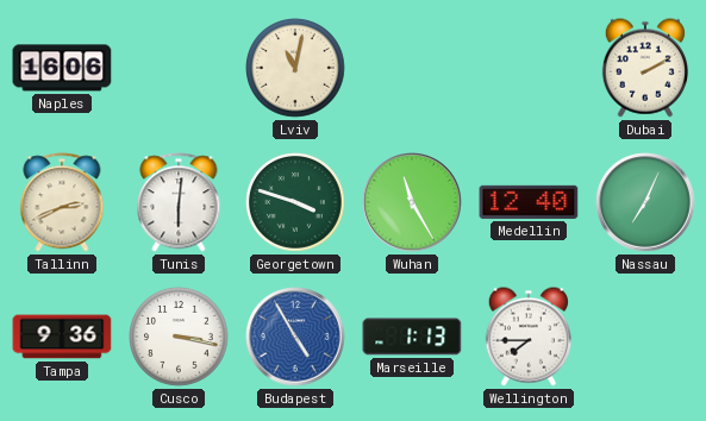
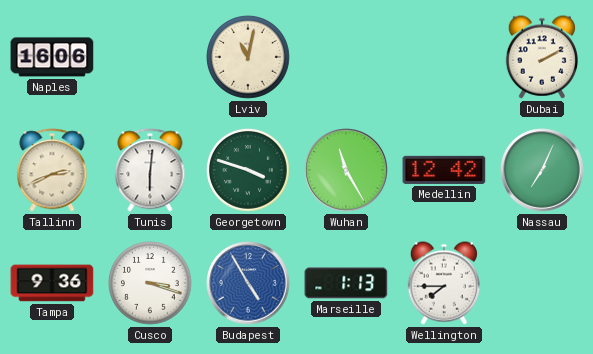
Medellin: 12:40 -> 12:42
Cusco: 3:17 -> 3:18
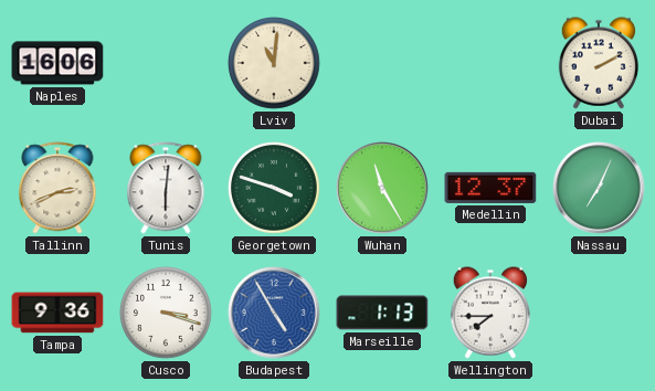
Lviv: 11:02 -> 11:01
Medellin: 12:42 -> 12:37
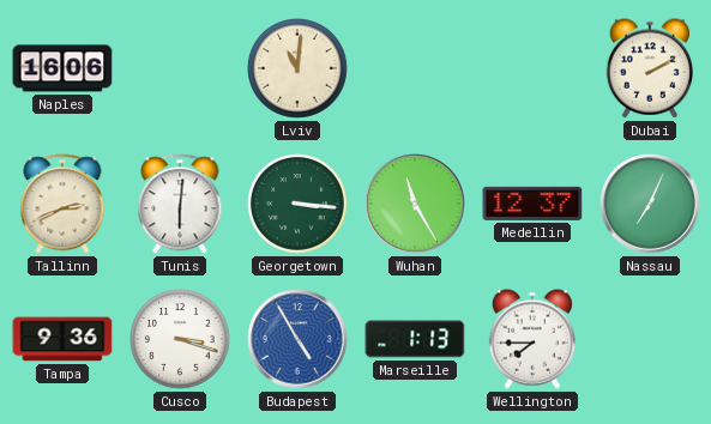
Georgetown: 3:48 -> 3:16
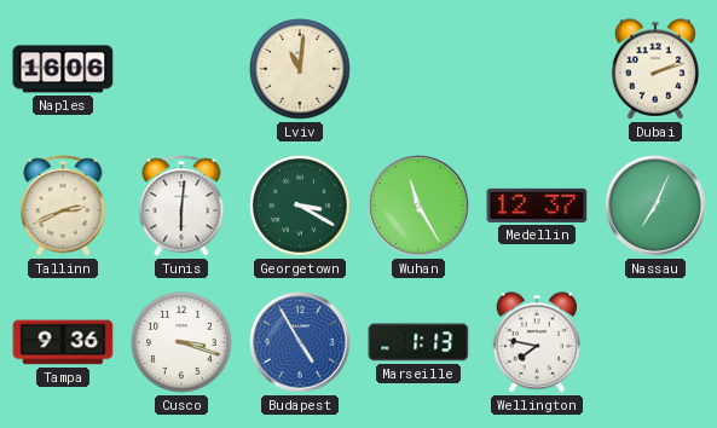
Dubai: 2:10 -> 2:12
Georgetown: 3:16 -> 3:20
Wellington: 7:45 -> 7:47
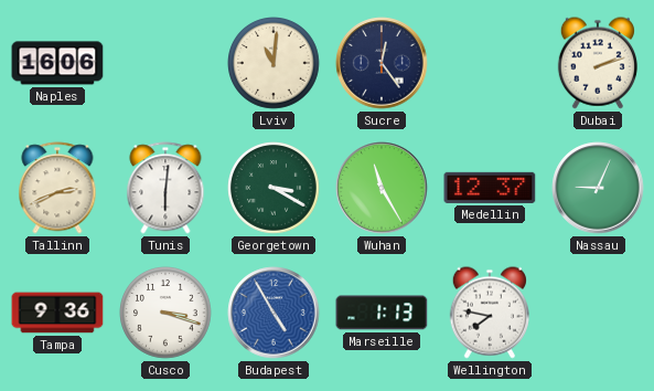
Sucre: none -> 12:24
Nassau: 7:04 -> 9:04
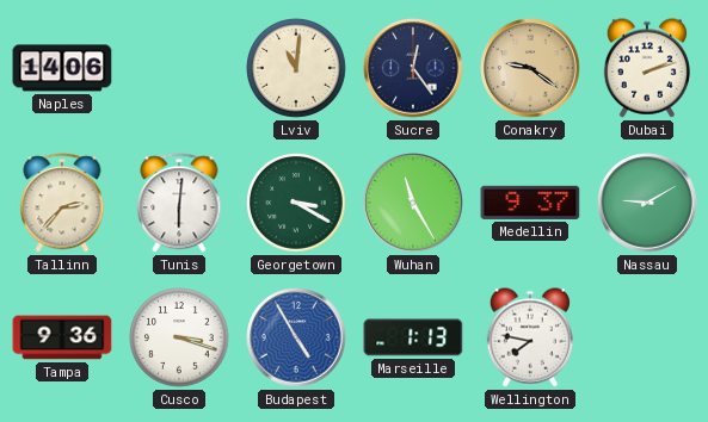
Naples: 16:06 -> 14:06
Conakry: none -> 9:21
Tallinn: 2:41 -> 2:37
Medellin: 12:37 -> 9:37
Nassau: 9:04 -> 9:10
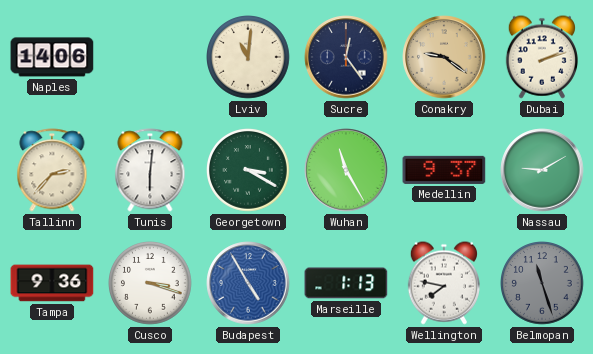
Belmopan: none -> 11:27
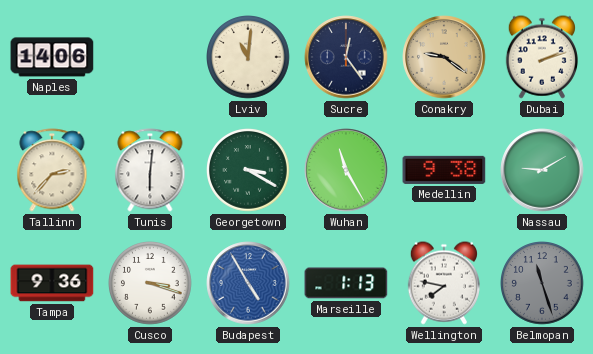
Medellin: 9:37 -> 9:38
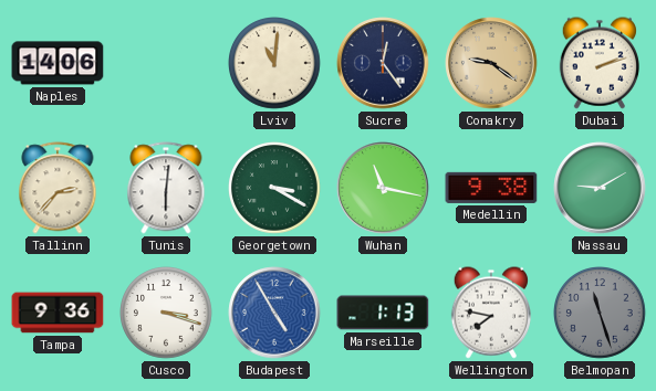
Wuhan: 11:25 -> 11:17
